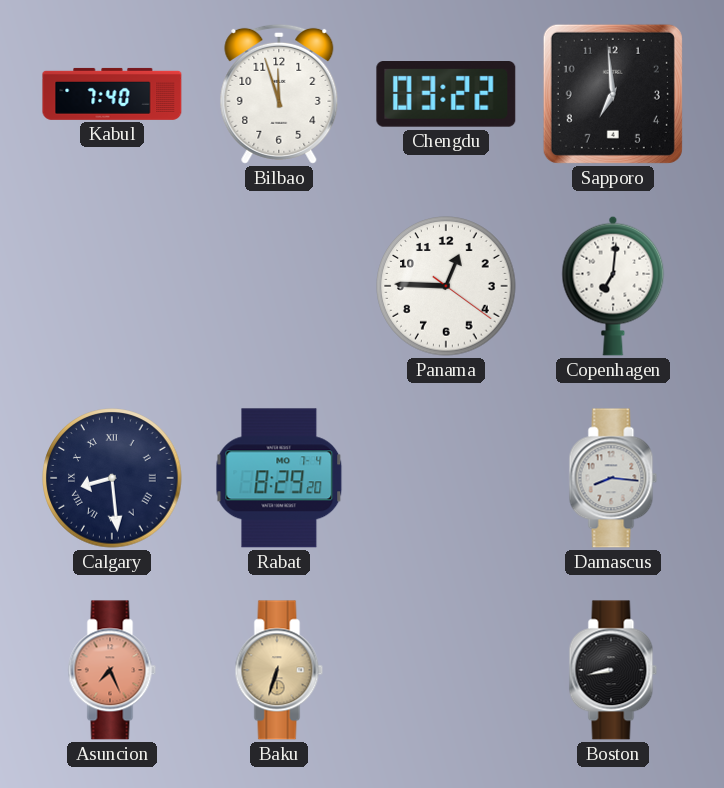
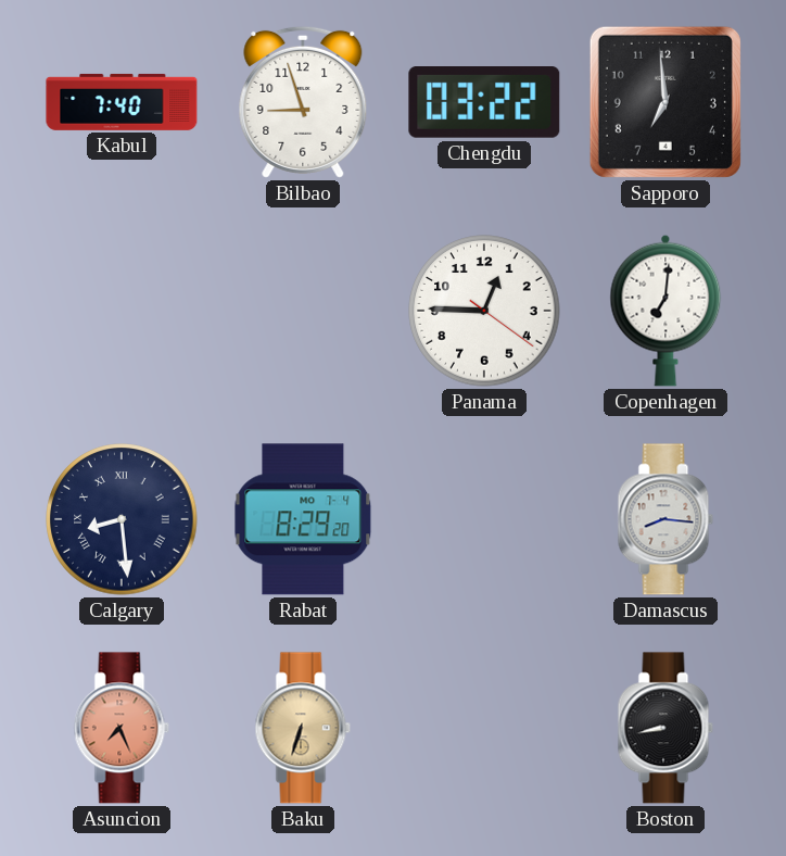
Bilbao: 11:57 -> 8:57
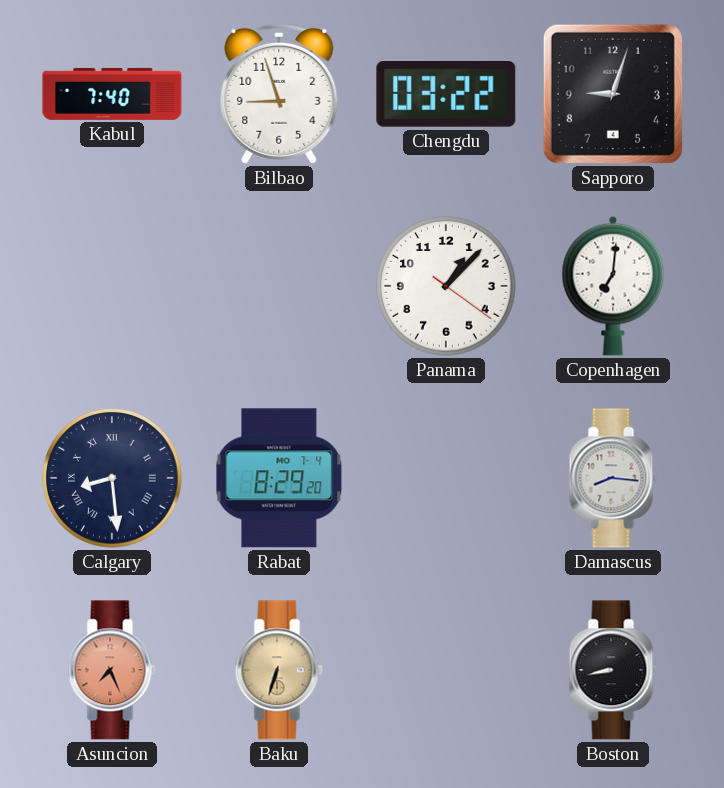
Sapporo: 6:59 -> 9:03
Panama: 12:45 -> 1:07
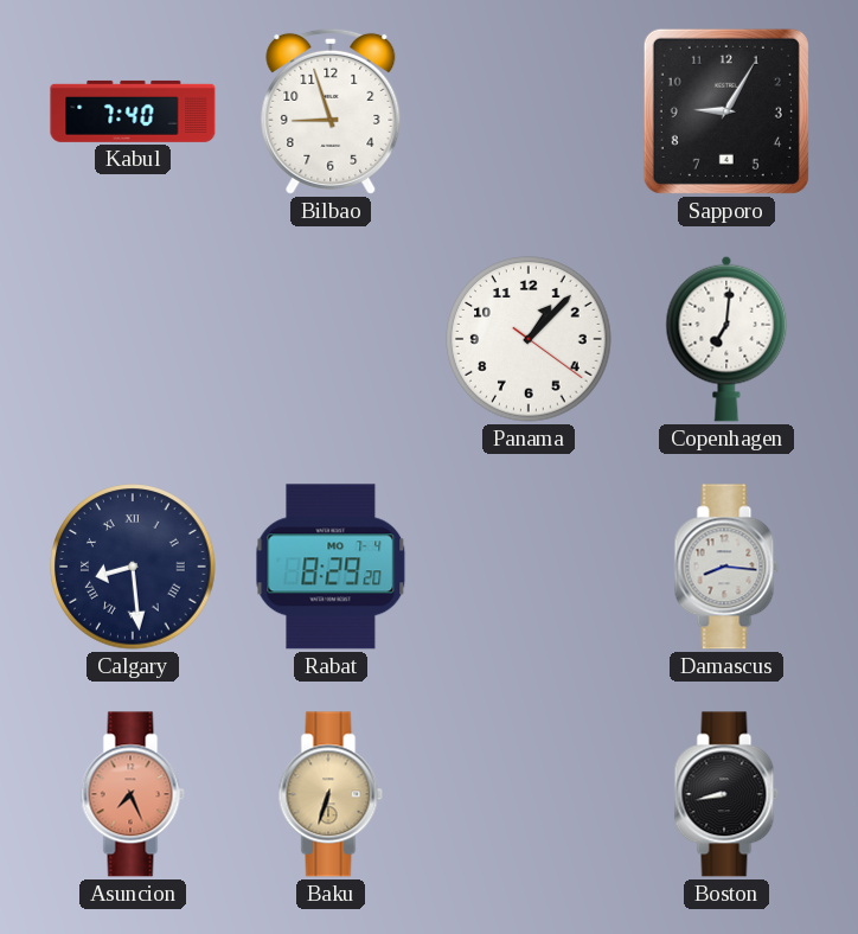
Chengdu: 03:22 -> none
Sapporo: 9:03 -> 9:05
